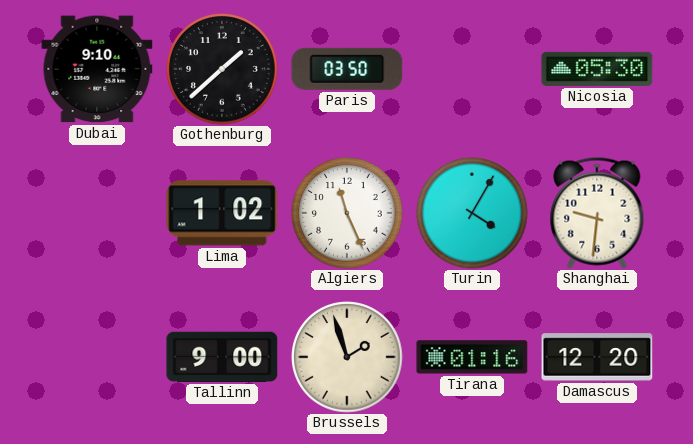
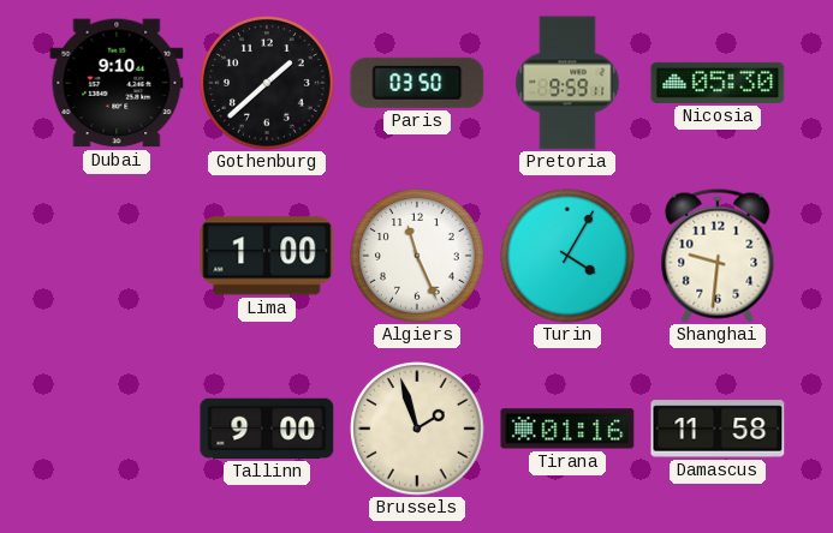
Pretoria: none -> 9:59
Lima: 1:02 -> 1:00
Damascus: 12:20 -> 11:58
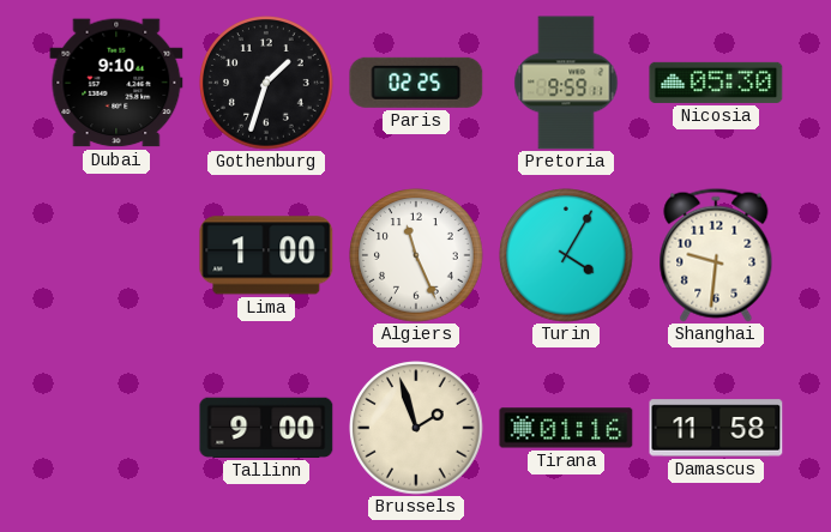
Gothenburg: 1:38 -> 1:33
Paris: 03:50 -> 02:25
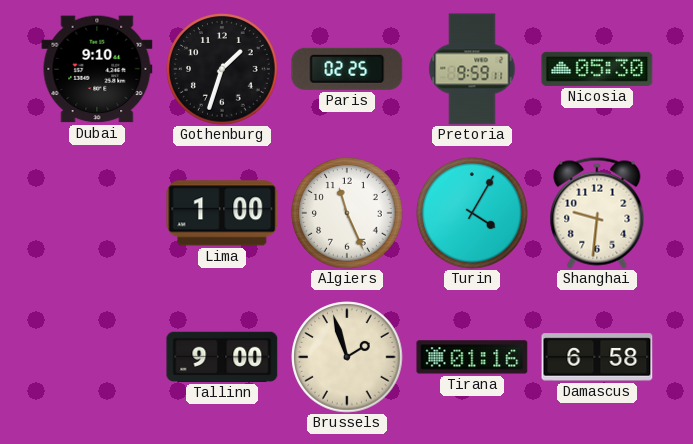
Damascus: 11:58 -> 6:58
